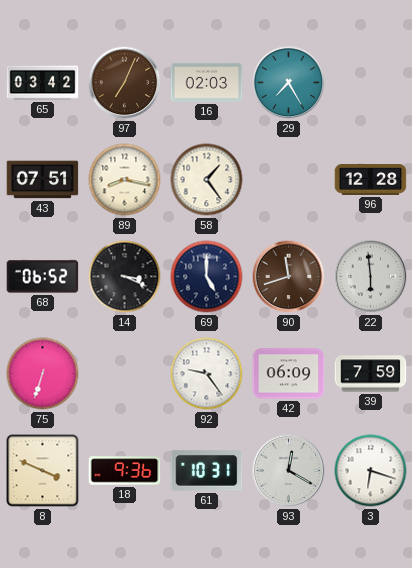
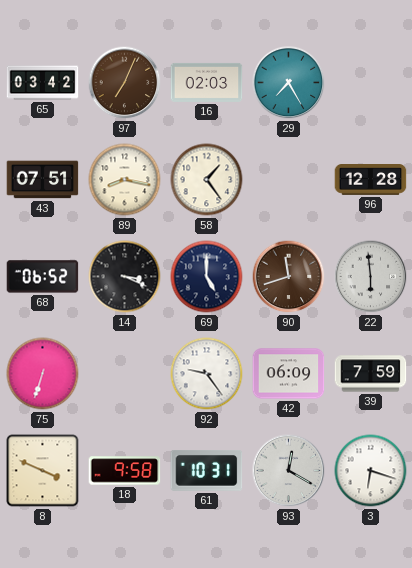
18: 9:36 -> 9:58
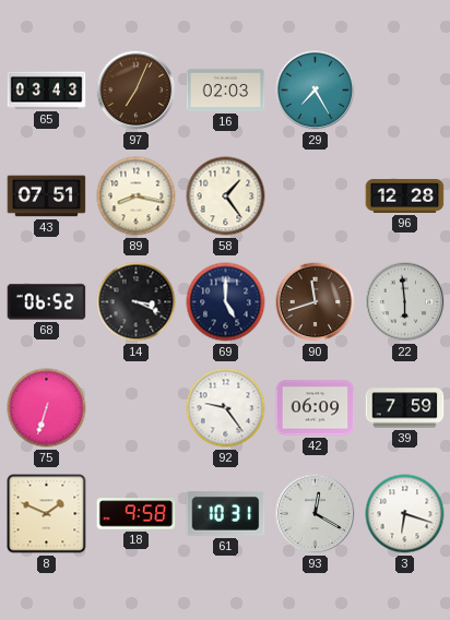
65: 03:42 -> 03:43
8: 3:49 -> 1:49
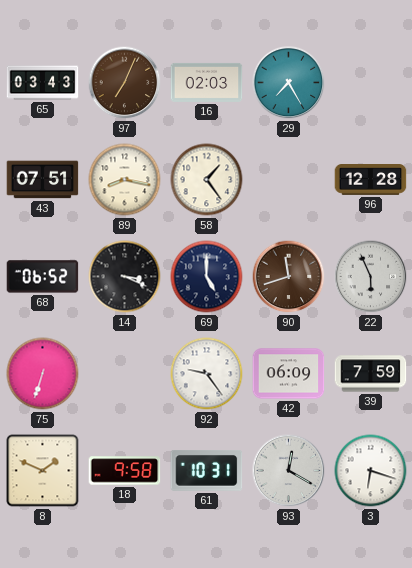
22: 5:59 -> 5:56
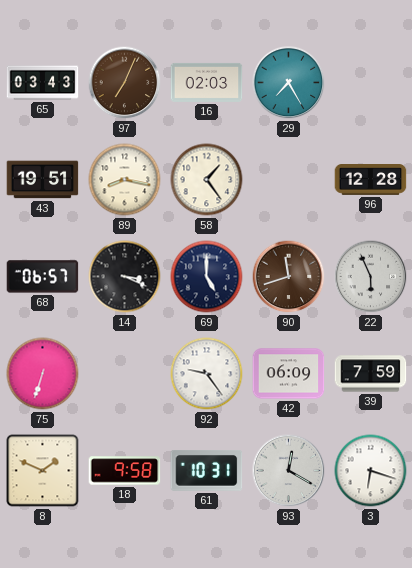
43: 07:51 -> 19:51
68: 06:52 -> 06:57
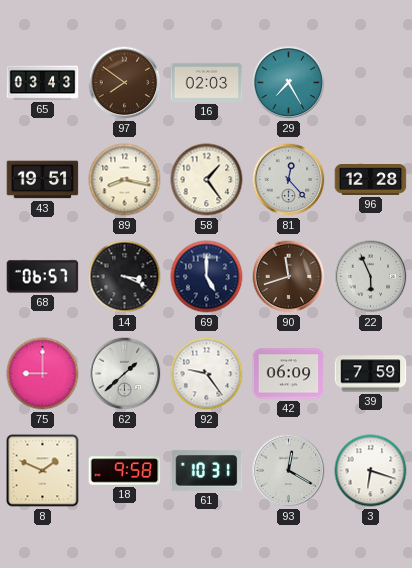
97: 7:04 -> 7:51
81: none -> 12:23
75: 6:33 -> 9:00
62: none -> 1:38
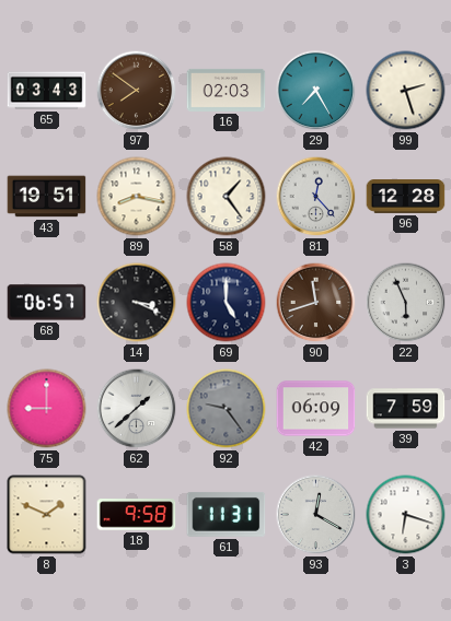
99: none -> 2:27
92 dial: white -> grey
61: 10:31 -> 11:31
